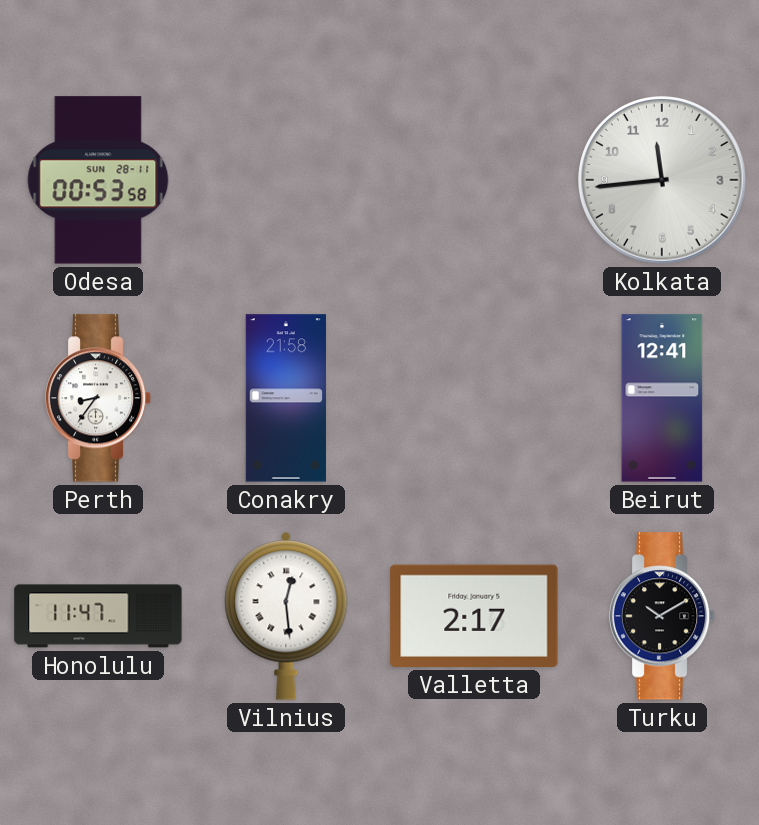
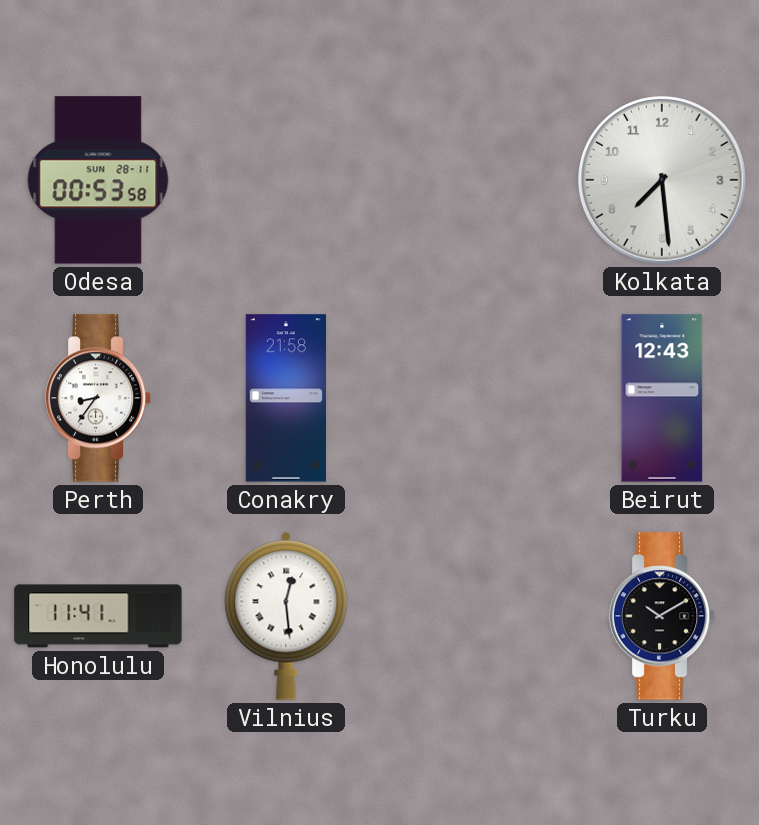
Kolkata: 11:44 -> 7:29
Beirut: 12:41 -> 12:43
Honolulu: 11:47 -> 11:41
Valletta: 2:17 -> none
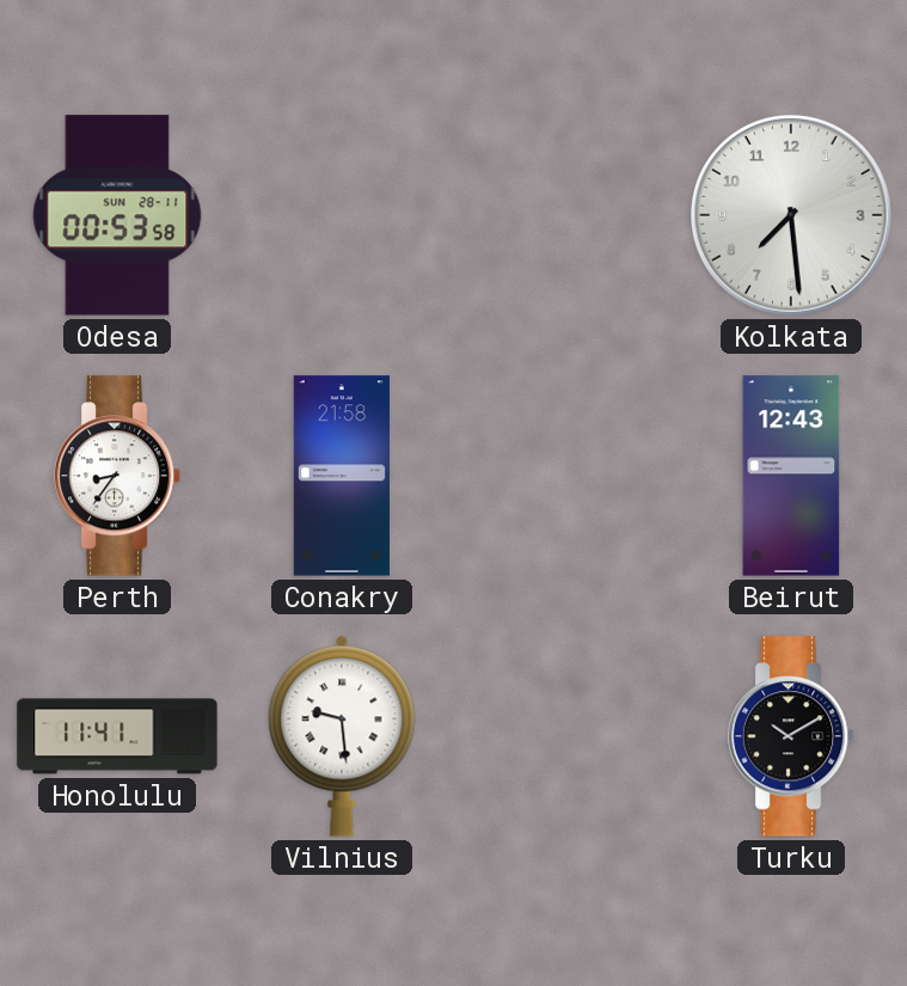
Vilnius: 12:29 -> 9:29
